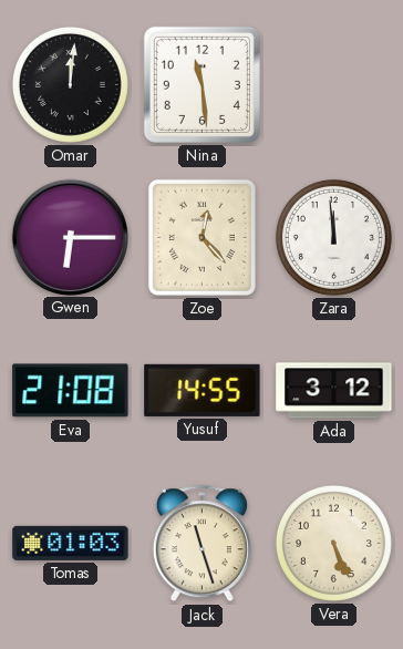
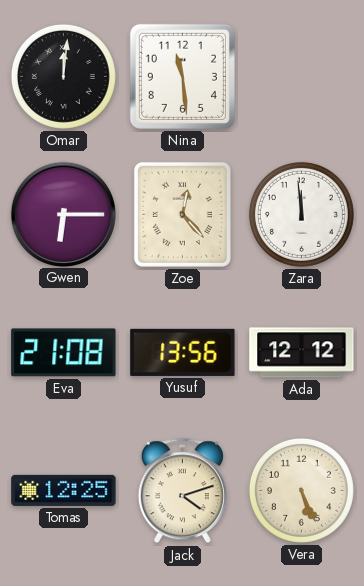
Yusuf: 14:55 -> 13:56
Ada: 3:12 -> 12:12
Tomas: 01:03 -> 12:25
Jack: 11:27 -> 4:12
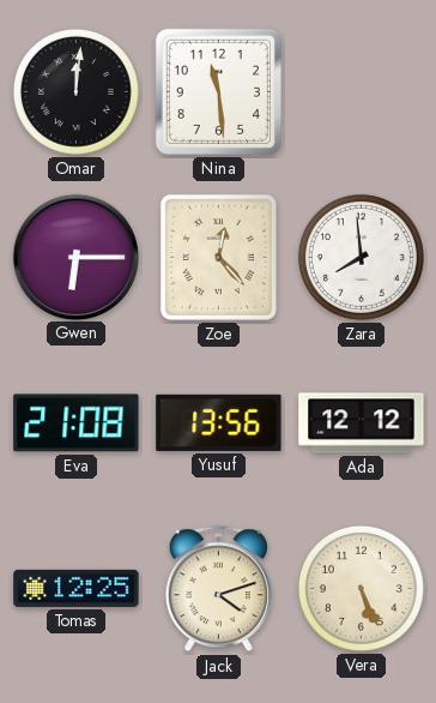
Zara: 11:59 -> 7:59
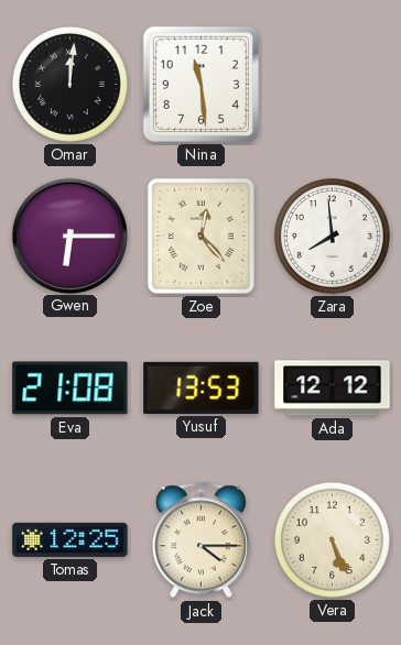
Yusuf: 13:56 -> 13:53
Jack: 4:12 -> 4:15
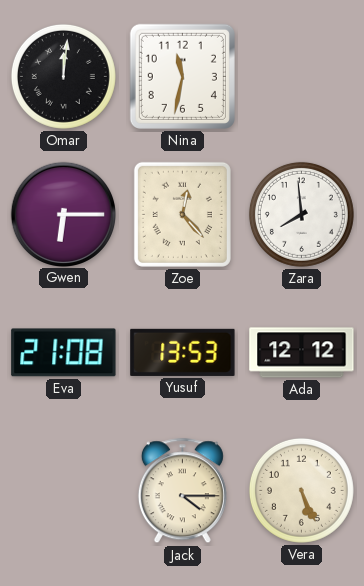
Nina: 11:29 -> 11:32
Tomas: 12:25 -> none
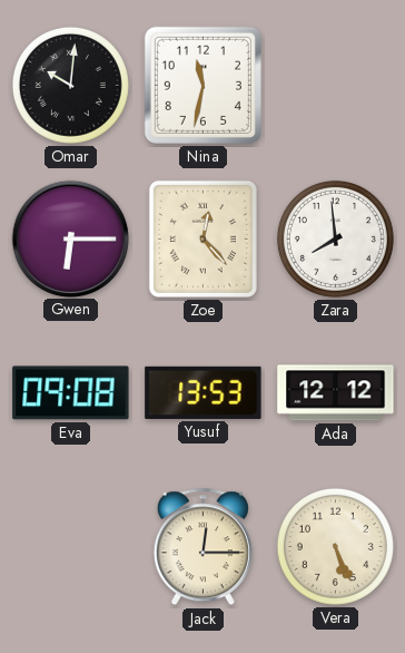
Omar: 12:01 -> 10:01
Eva: 21:08 -> 09:08
Jack: 4:15 -> 12:15
